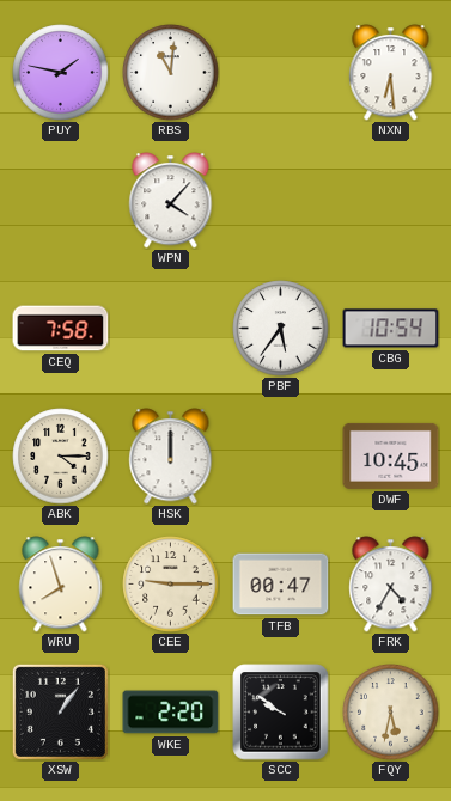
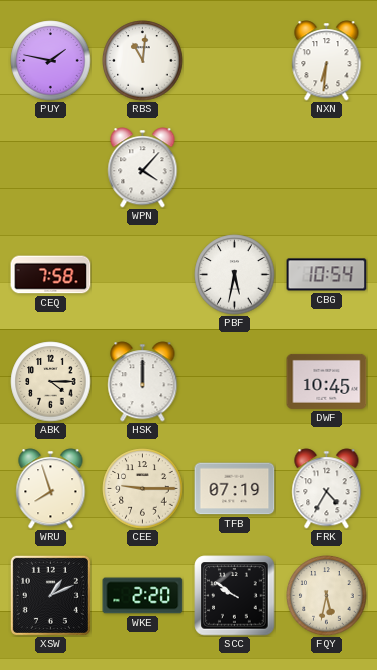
NXN: 6:29 -> 6:31
PBF: 5:36 -> 5:32
TFB: 00:47 -> 07:19
XSW: 1:06 -> 1:11
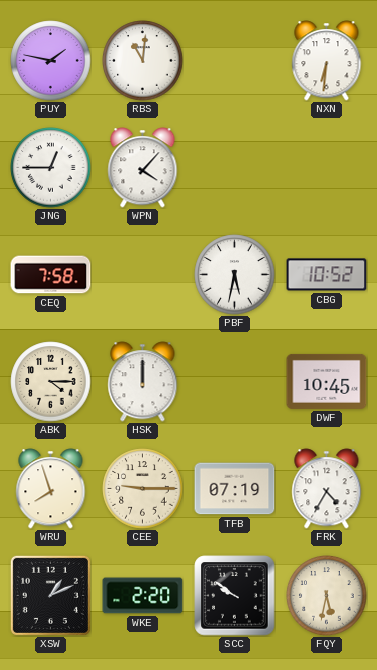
JNG: none -> 12:45
CBG: 10:54 -> 10:52
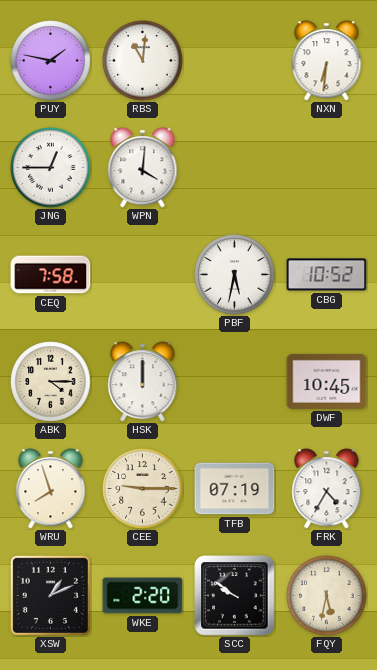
WPN: 4:07 -> 4:01
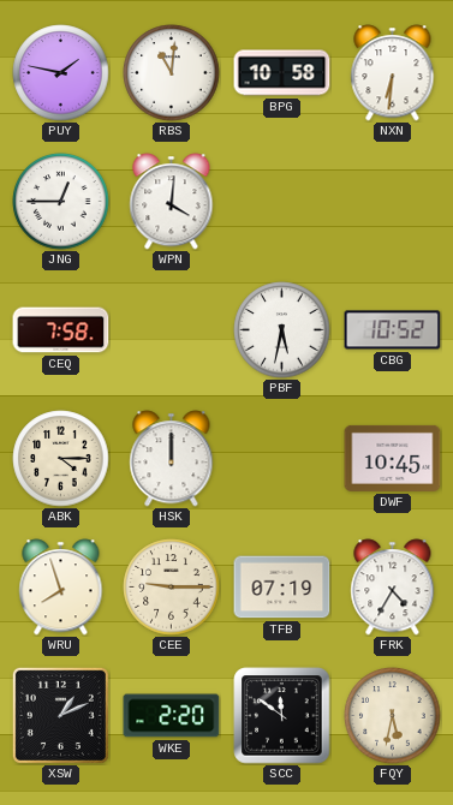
BPG: none -> 10:58
SCC: 9:51 -> 11:51
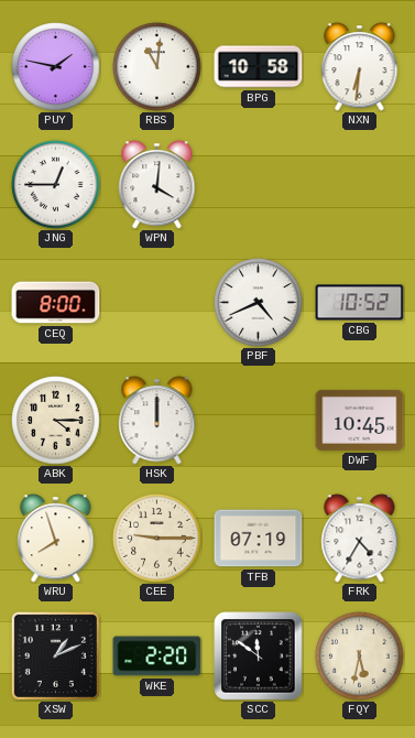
CEQ: 7:58 -> 8:00
PBF: 5:32 -> 4:41
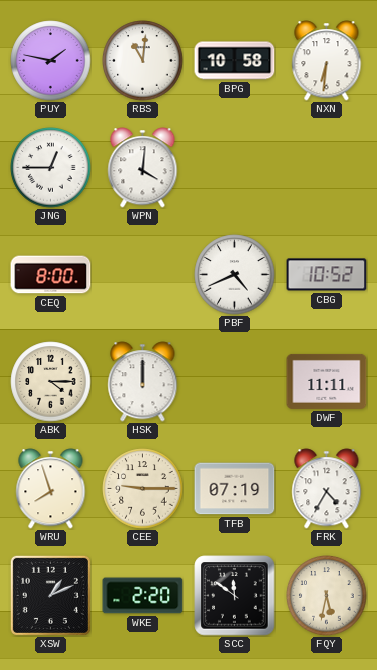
DWF: 10:45 -> 11:11
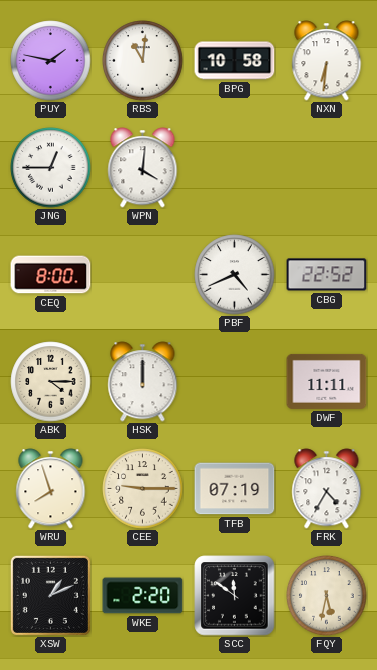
CBG: 10:52 -> 22:52
